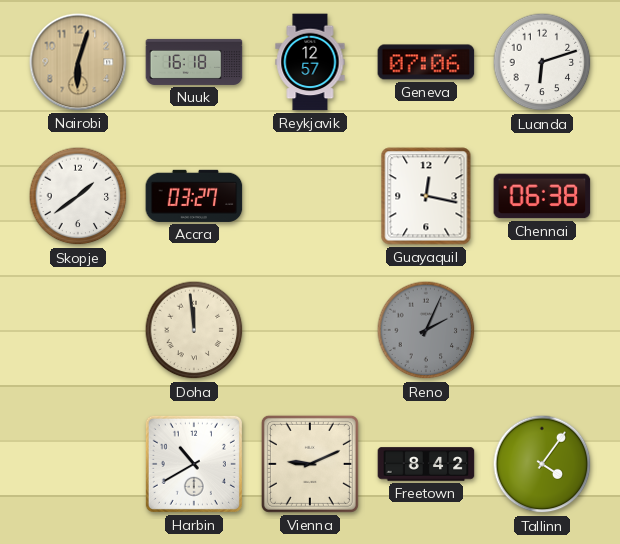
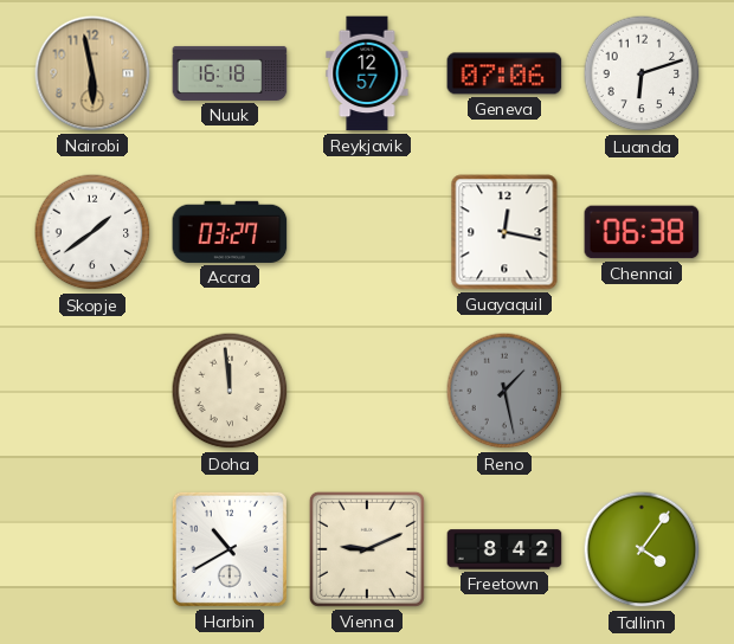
Nairobi: 6:03 -> 5:58
Reno: 2:04 -> 1:28
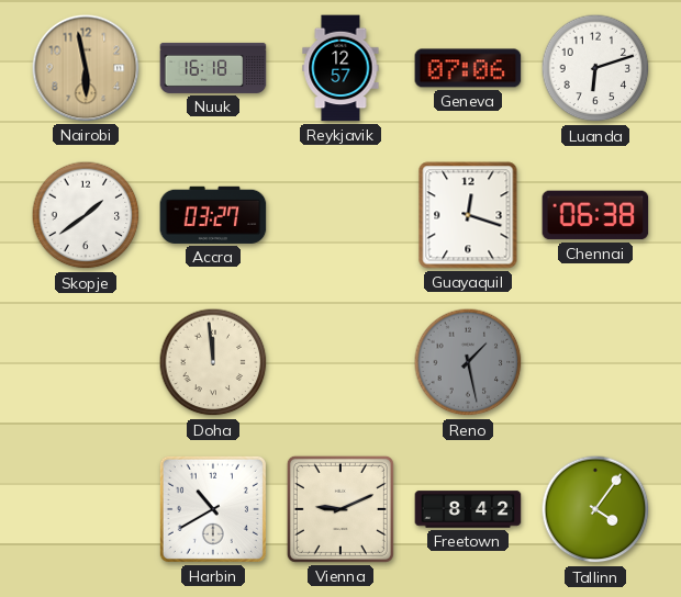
Guayaquil: 12:17 -> 12:18
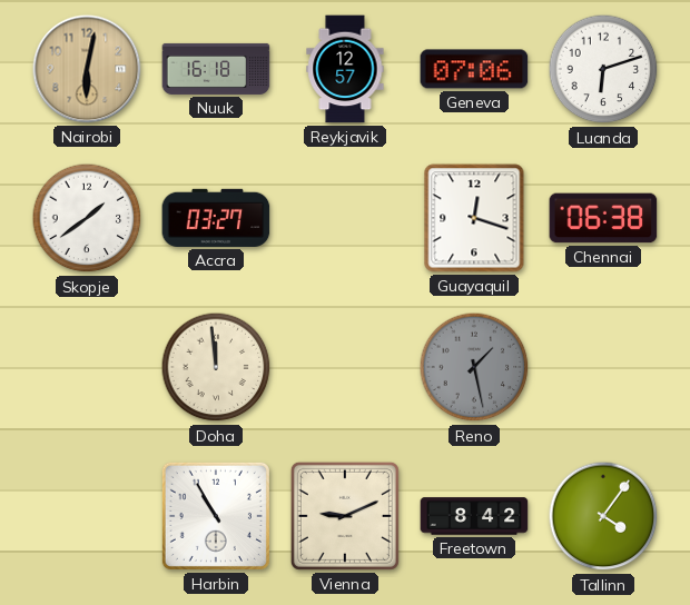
Nairobi: 5:58 -> 6:02
Harbin: 10:40 -> 10:55
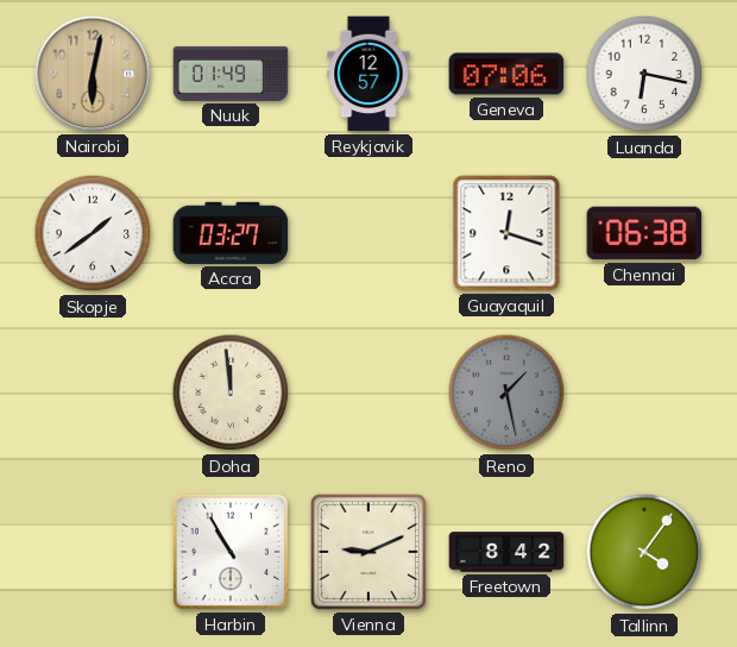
Nuuk: 16:18 -> 01:49
Luanda: 6:12 -> 6:17
